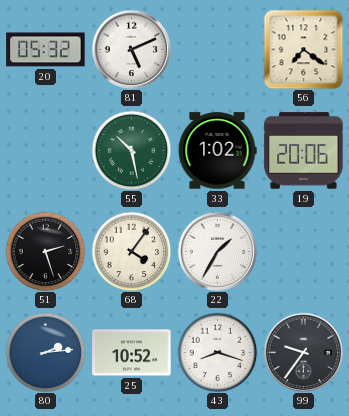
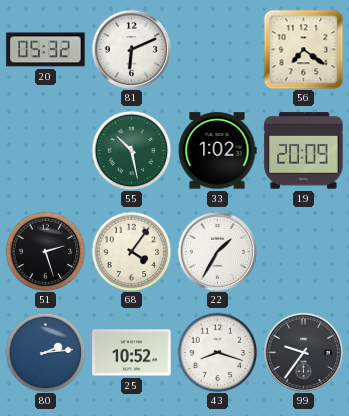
81: 5:11 -> 6:11
19: 20:06 -> 20:09
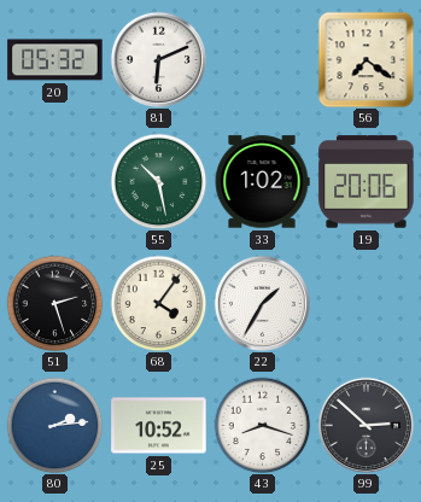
19: 20:09 -> 20:06
99: 9:36 -> 2:52
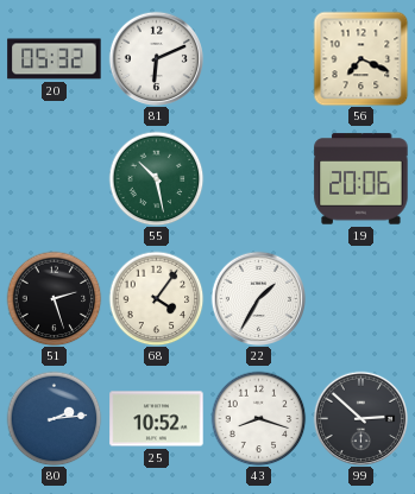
56: 7:21 -> 7:19
33: 1:02 -> none
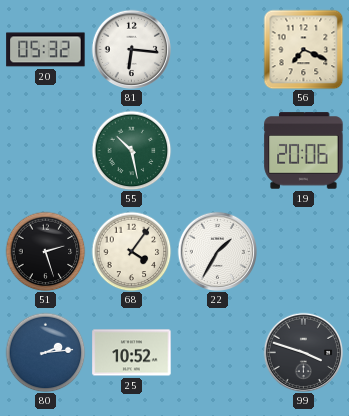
81: 6:11 -> 6:16
43: 8:18 -> none
99: 2:52 -> 3:48
